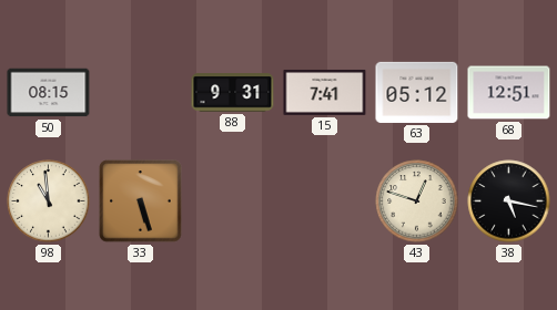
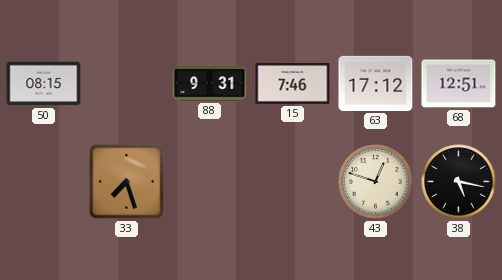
15: 7:41 -> 7:46
63: 05:12 -> 17:12
98: 10:59 -> none
33: 5:27 -> 7:27
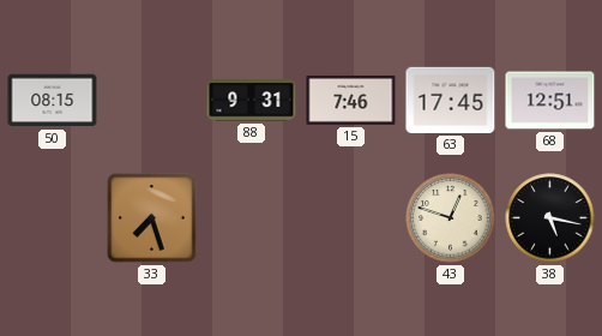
63: 17:12 -> 17:45
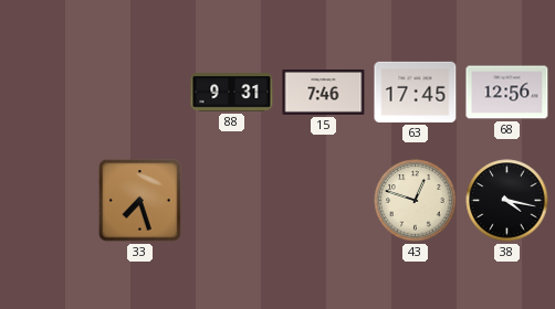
50: 08:15 -> none
68: 12:51 -> 12:56
38: 5:17 -> 4:17
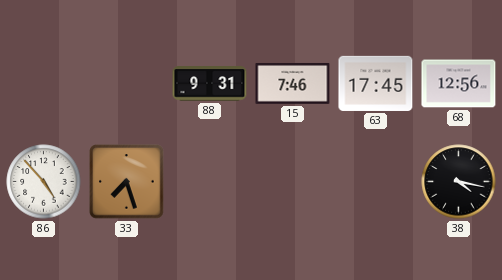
86: none -> 4:53
43: 12:48 -> none
